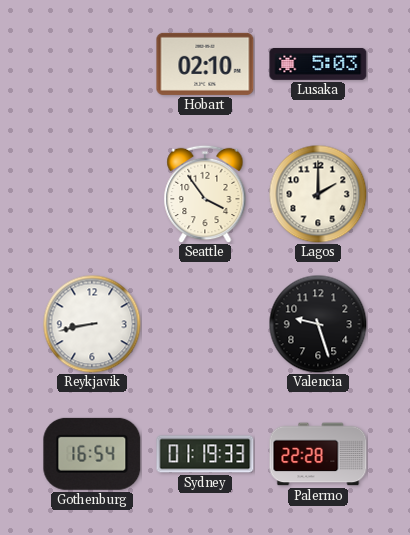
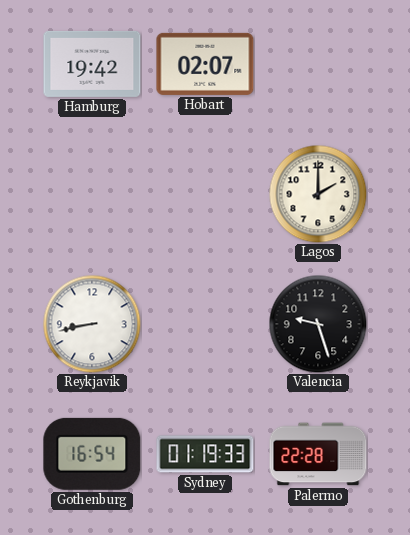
Hamburg: none -> 19:42
Hobart: 02:10 -> 02:07
Lusaka: 5:03 -> none
Seattle: 3:54 -> none
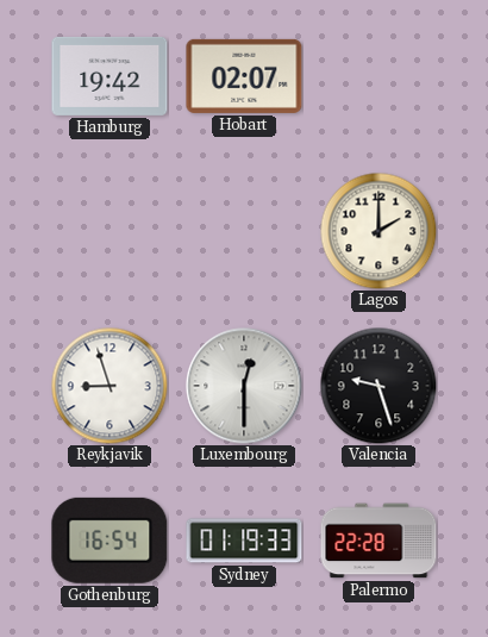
Reykjavik: 8:43 -> 8:57
Luxembourg: none -> 12:30
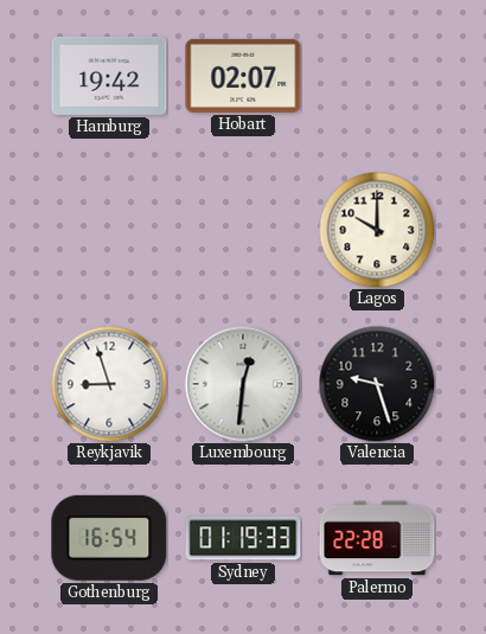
Lagos: 2:00 -> 10:00
Luxembourg: 12:30 -> 12:31
